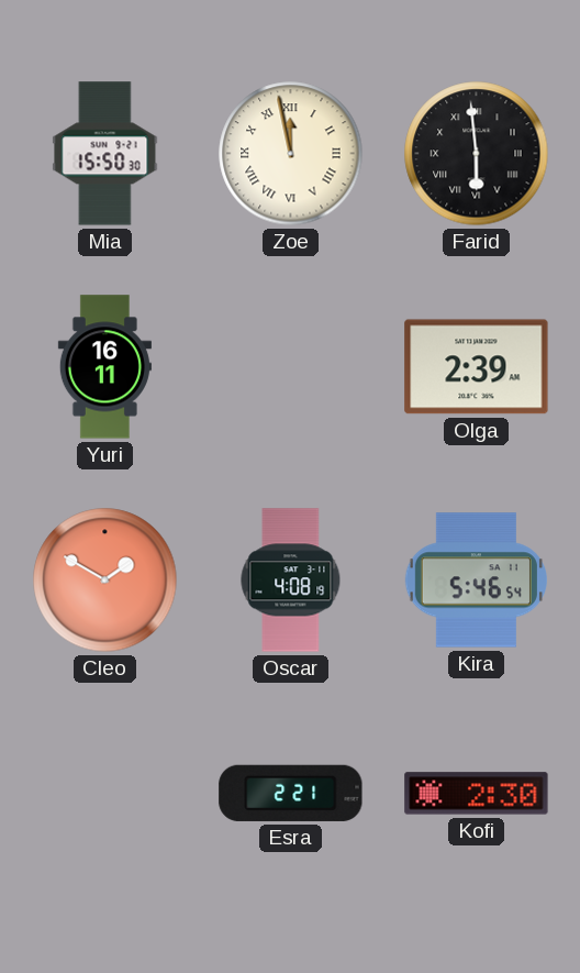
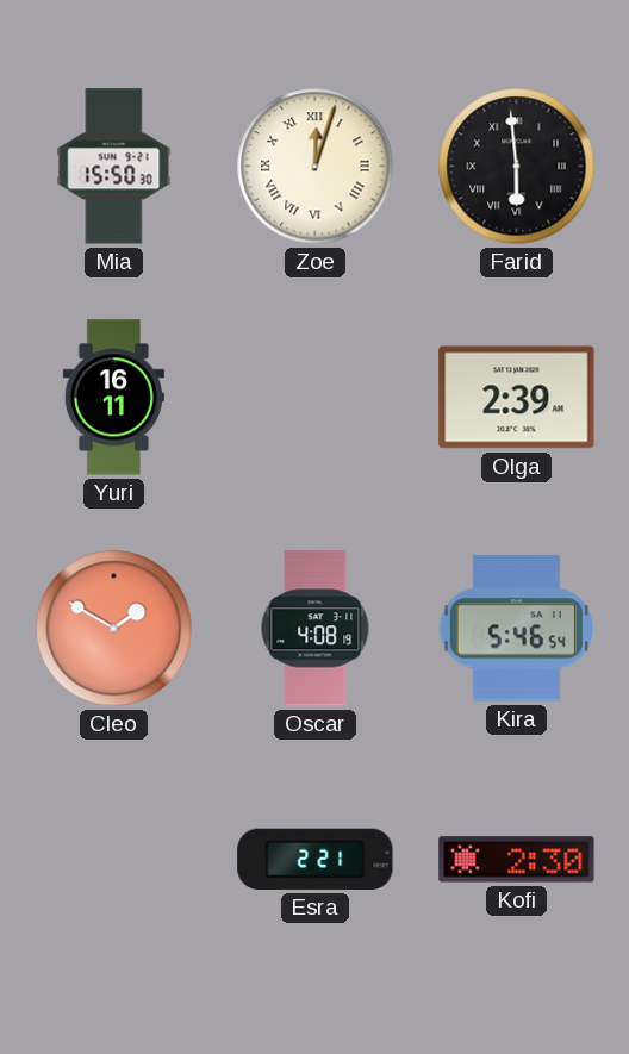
Zoe: 11:58 -> 12:03
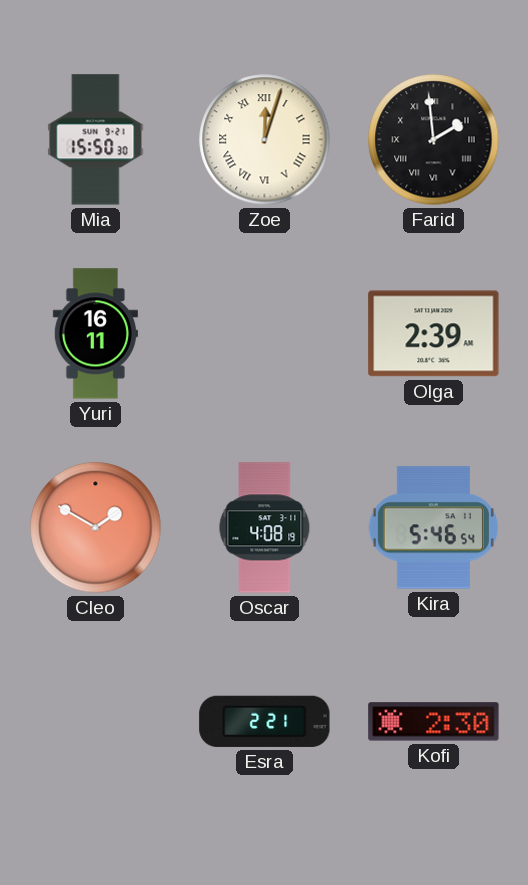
Farid: 5:59 -> 1:59
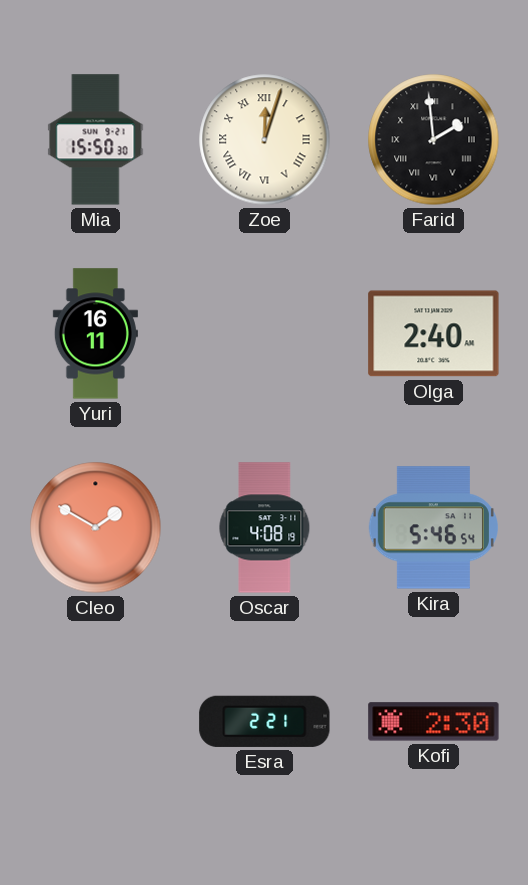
Olga: 2:39 -> 2:40
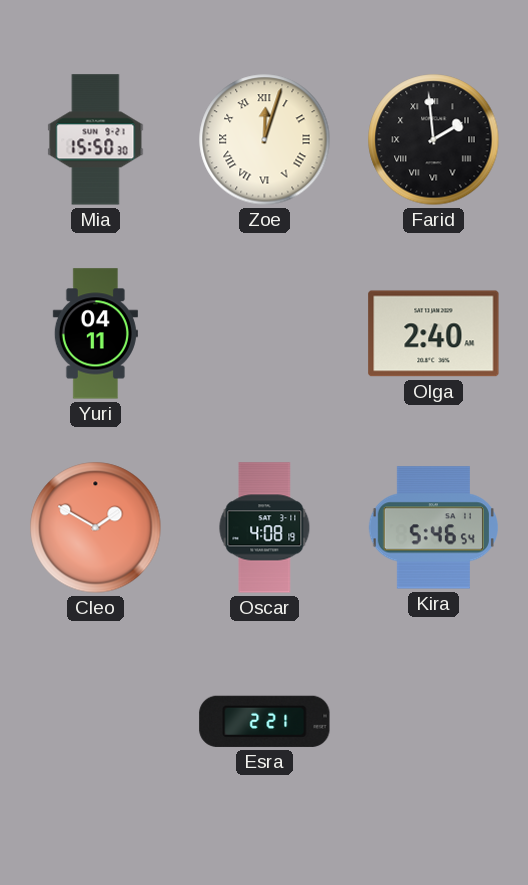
Yuri: 16:11 -> 04:11
Kofi: 2:30 -> none
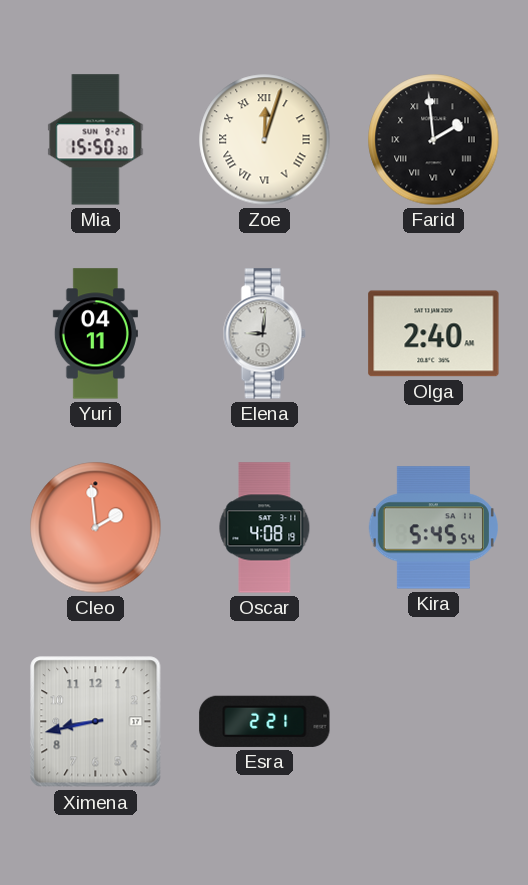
Elena: none -> 9:01
Cleo: 1:50 -> 1:59
Kira: 5:46 -> 5:45
Ximena: none -> 8:43
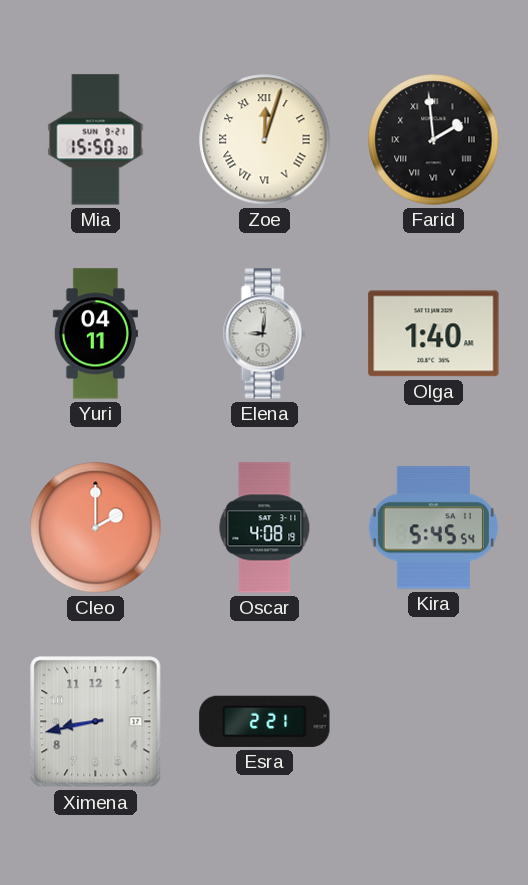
Olga: 2:40 -> 1:40
Cleo: 1:59 -> 2:00
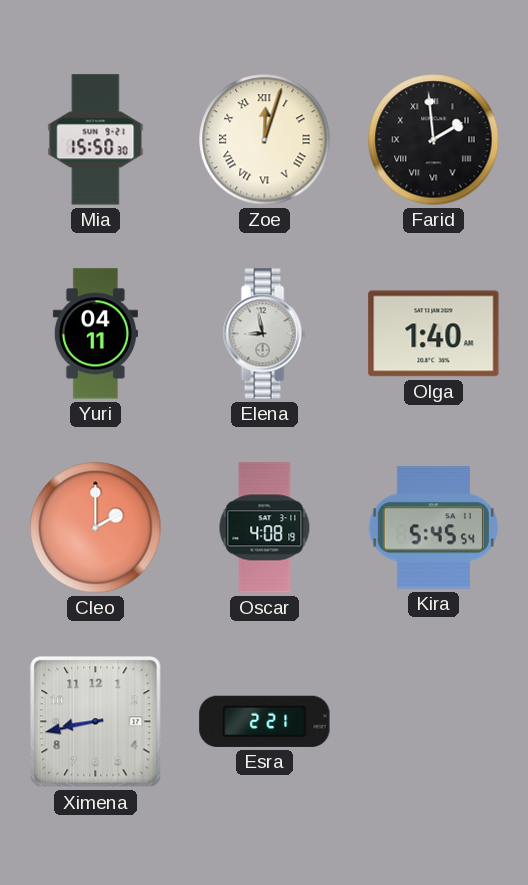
Elena: 9:01 -> 8:58
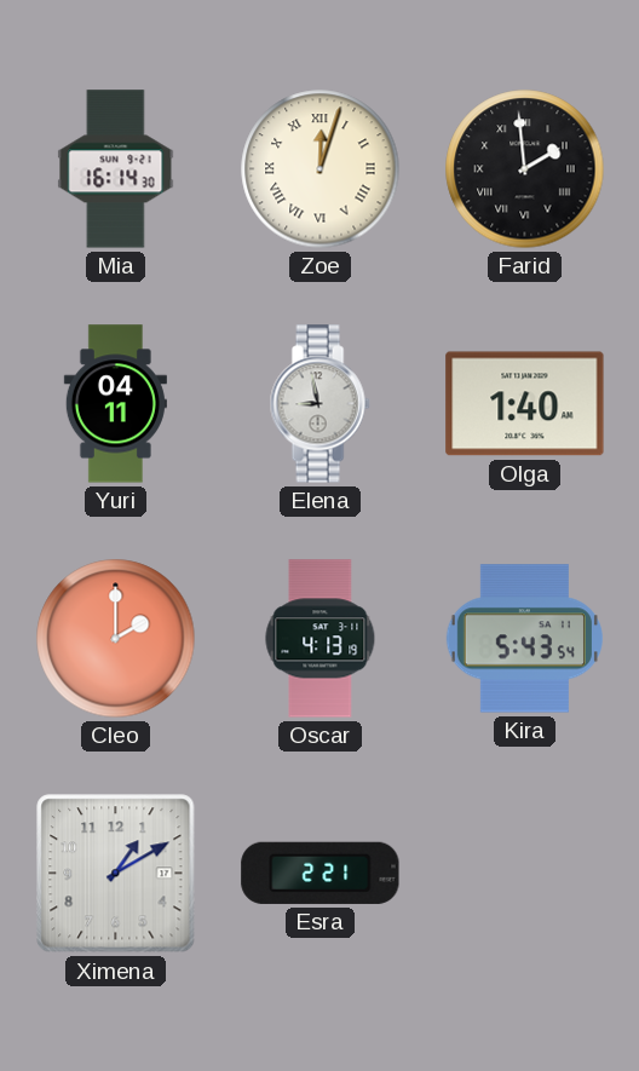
Mia: 15:50 -> 16:14
Oscar: 4:08 -> 4:13
Kira: 5:45 -> 5:43
Ximena: 8:43 -> 1:10
